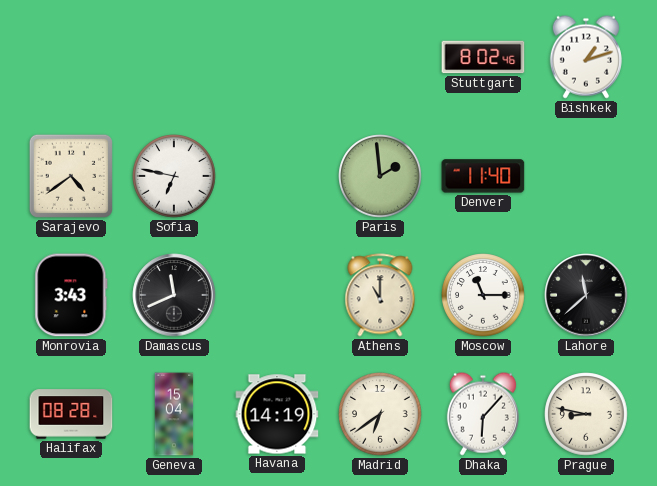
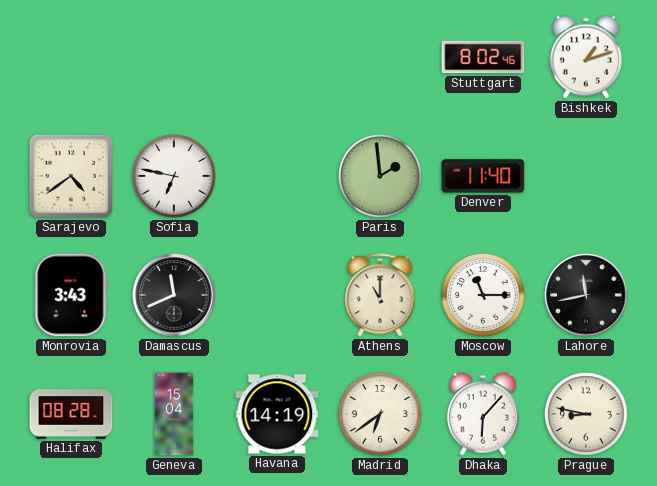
Lahore: 11:38 -> 11:43
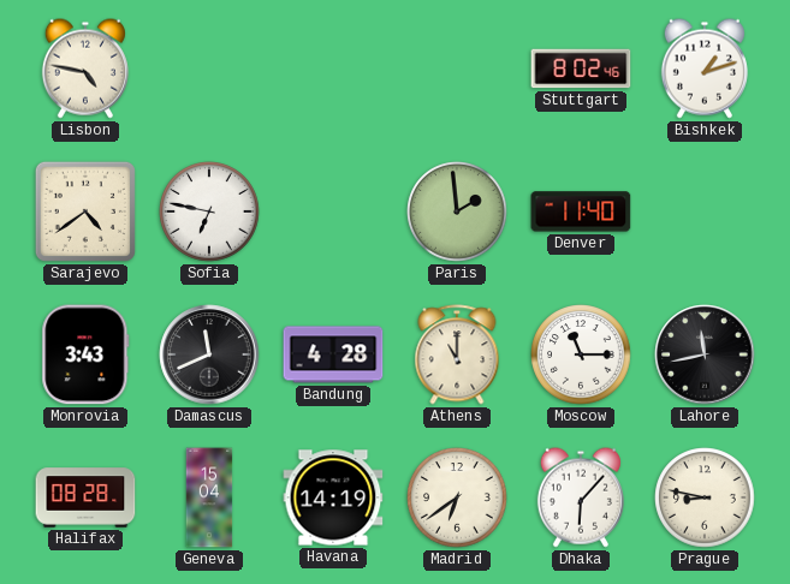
Lisbon: none -> 4:47
Bandung: none -> 4:28
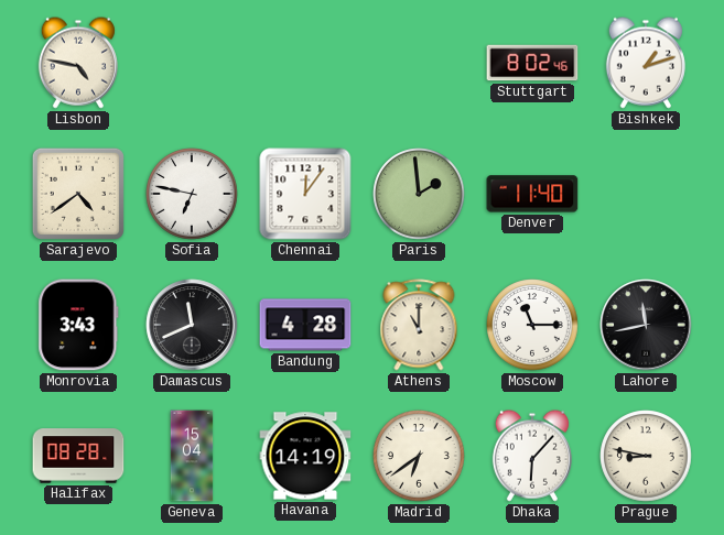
Chennai: none -> 12:06
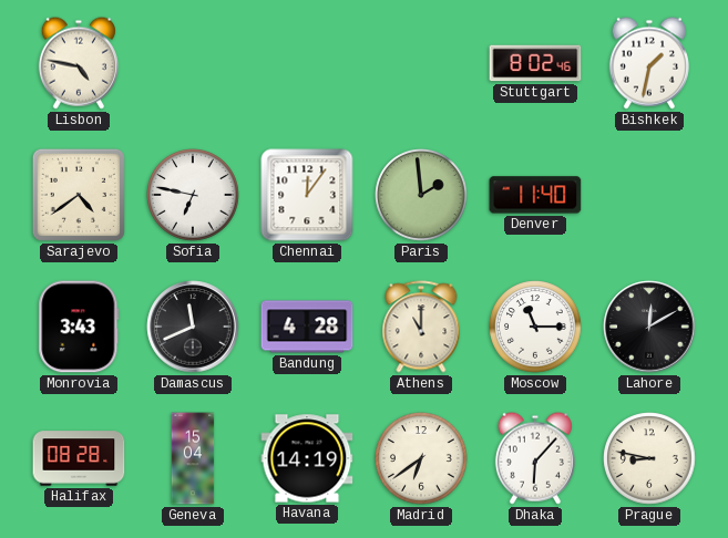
Bishkek: 1:12 -> 1:32
Lahore: 11:43 -> 12:10
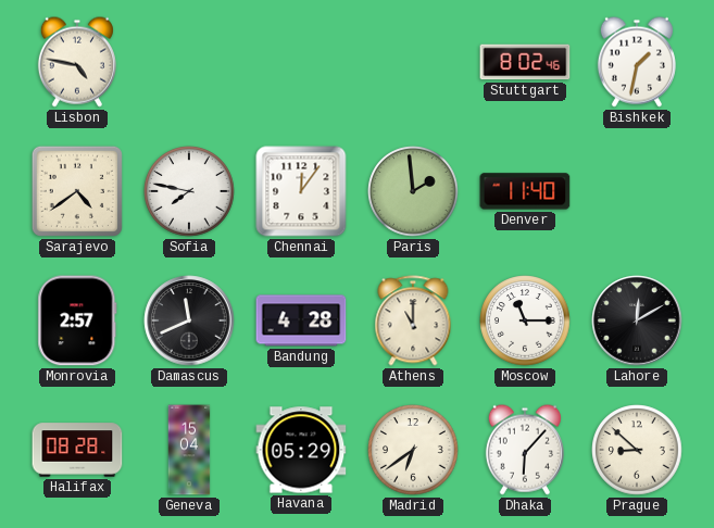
Sofia: 6:47 -> 7:47
Monrovia: 3:43 -> 2:57
Havana: 14:19 -> 05:29
Prague: 8:47 -> 8:52
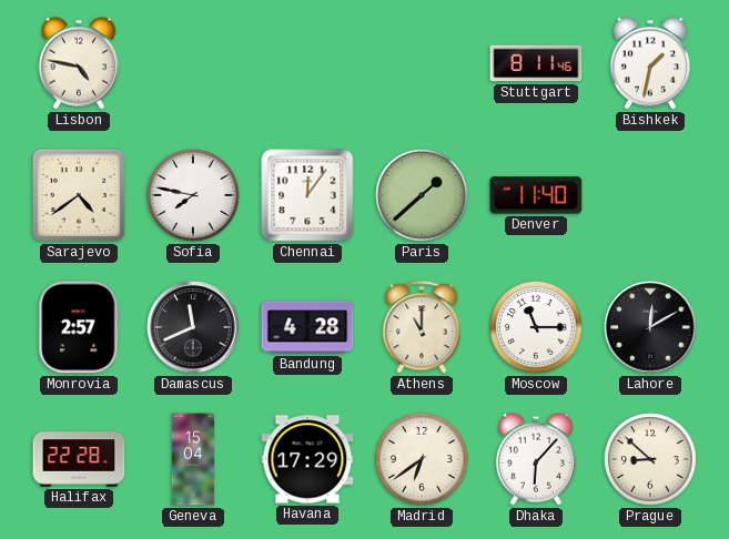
Stuttgart: 8:02 -> 8:11
Paris: 1:59 -> 1:38
Halifax: 08:28 -> 22:28
Havana: 05:29 -> 17:29
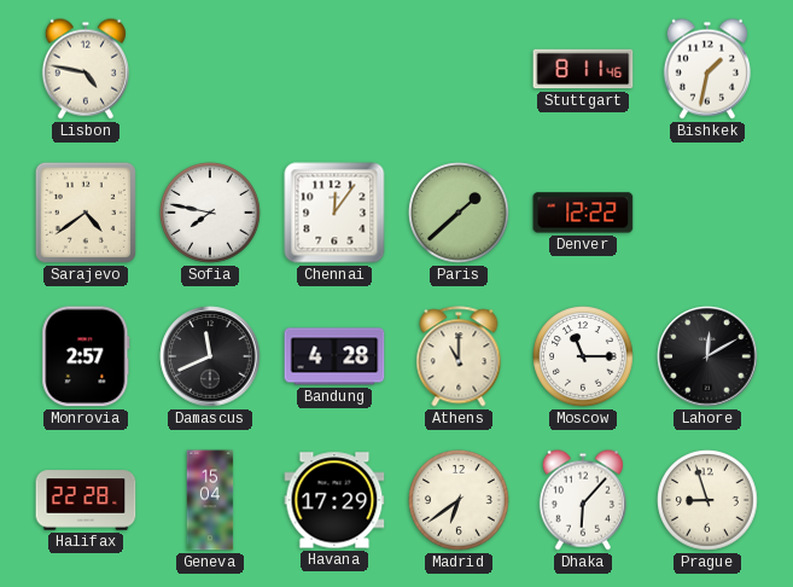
Denver: 11:40 -> 12:22
Prague: 8:52 -> 8:57
